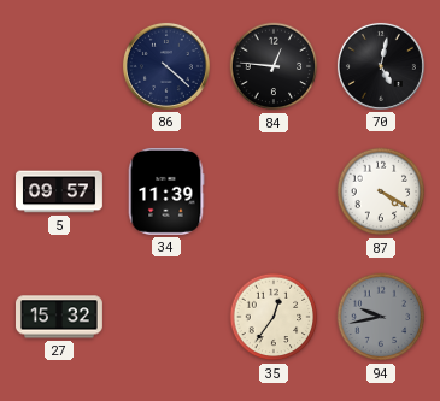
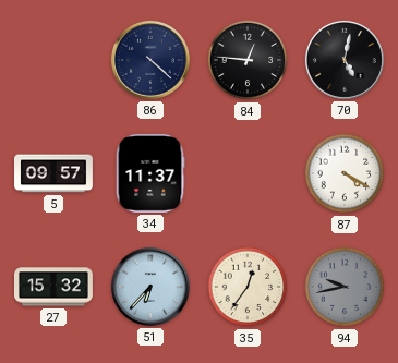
34: 11:39 -> 11:37
51: none -> 6:37
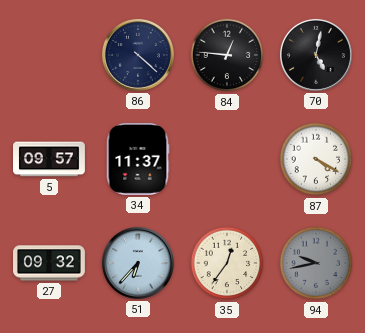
27: 15:32 -> 09:32
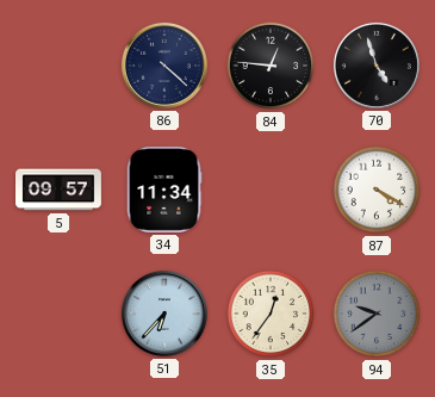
70: 5:02 -> 4:57
34: 11:37 -> 11:34
27: 09:32 -> none
94: 9:43 -> 9:39
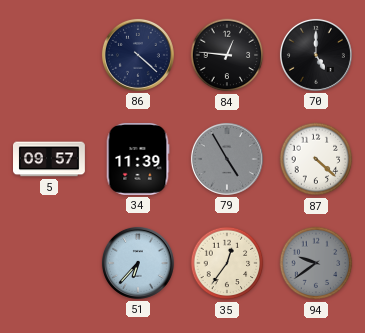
70: 4:57 -> 5:00
34: 11:34 -> 11:39
79: none -> 4:55
87: 4:20 -> 4:22
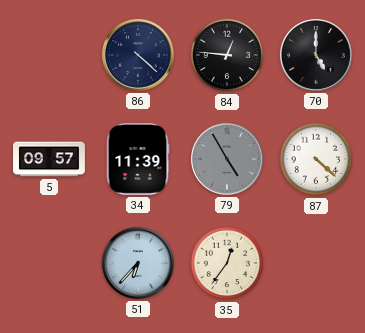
94: 9:39 -> none
